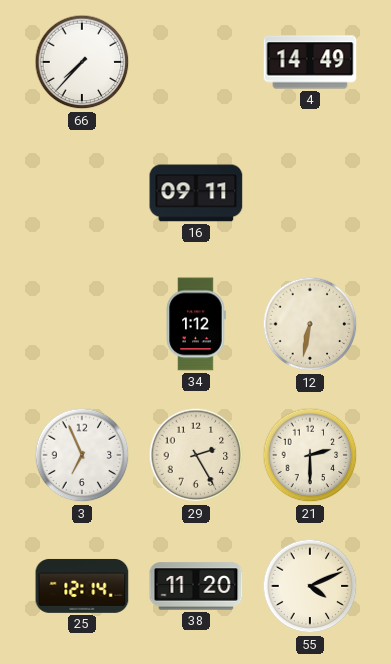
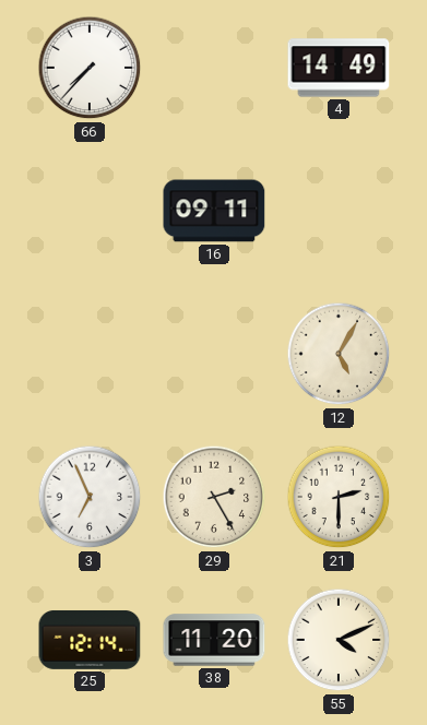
34: 1:12 -> none
12: 6:32 -> 5:05
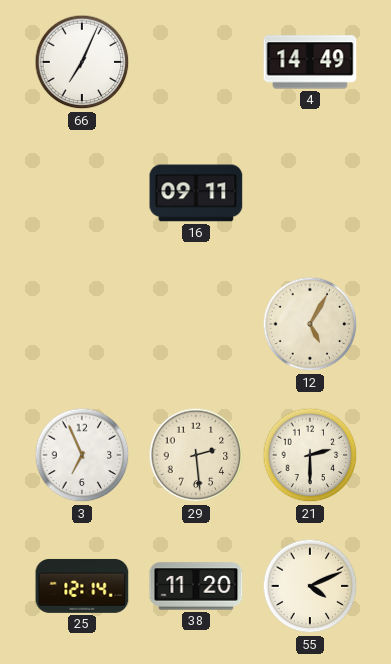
66: 7:37 -> 7:04
29: 2:25 -> 2:29
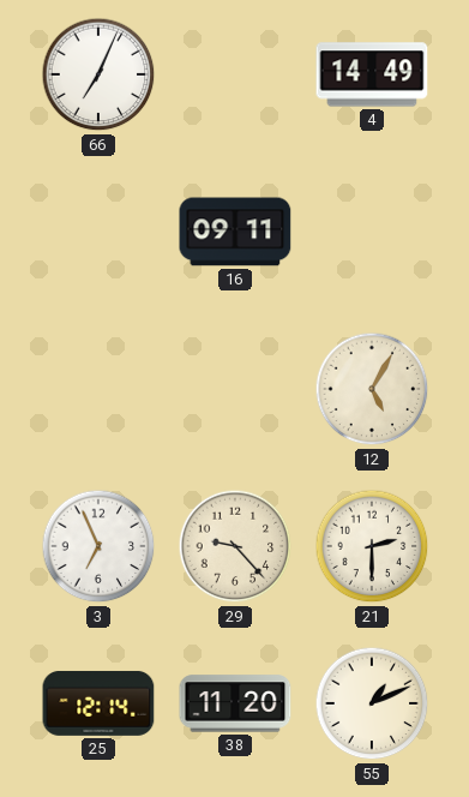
29: 2:29 -> 9:23
55: 4:11 -> 1:11
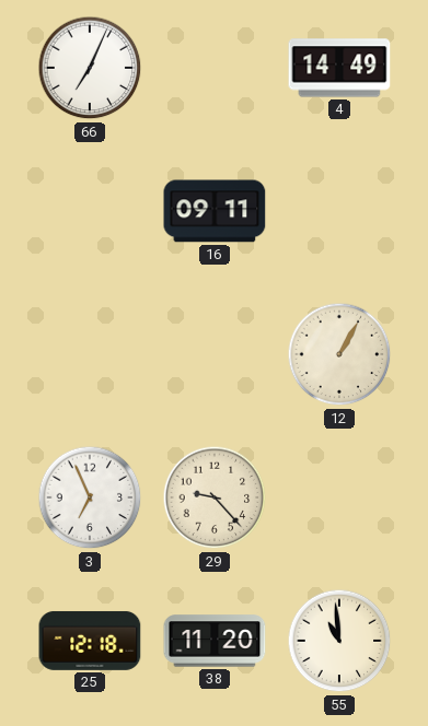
12: 5:05 -> 1:05
21: 2:30 -> none
25: 12:14 -> 12:18
55: 1:11 -> 10:59
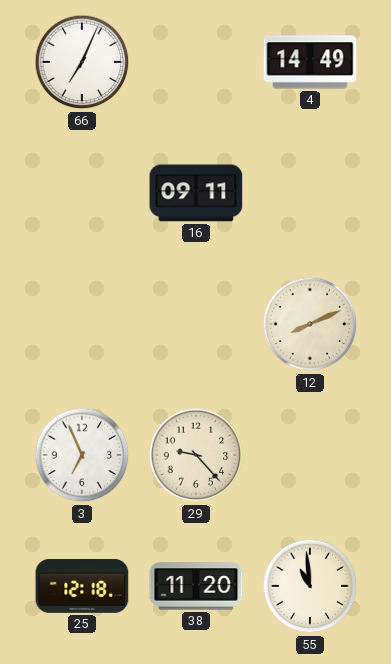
12: 1:05 -> 8:11
